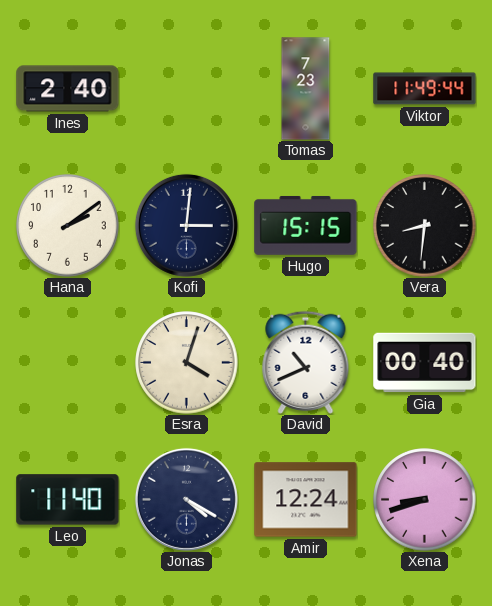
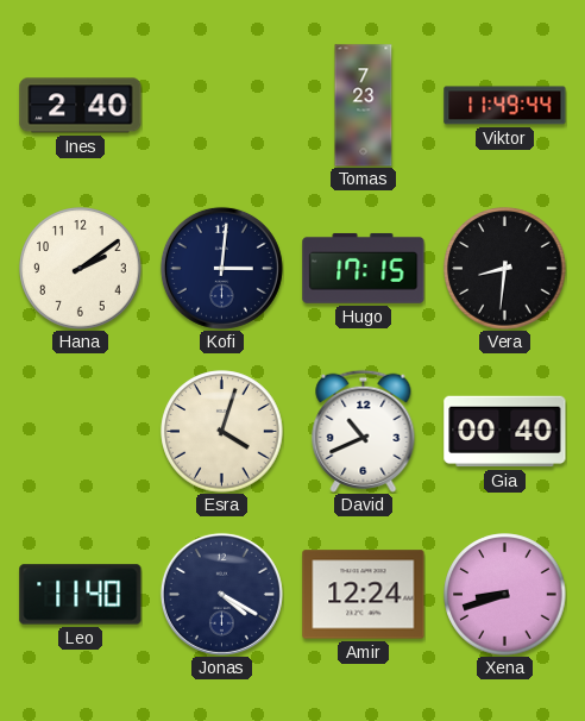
Hugo: 15:15 -> 17:15
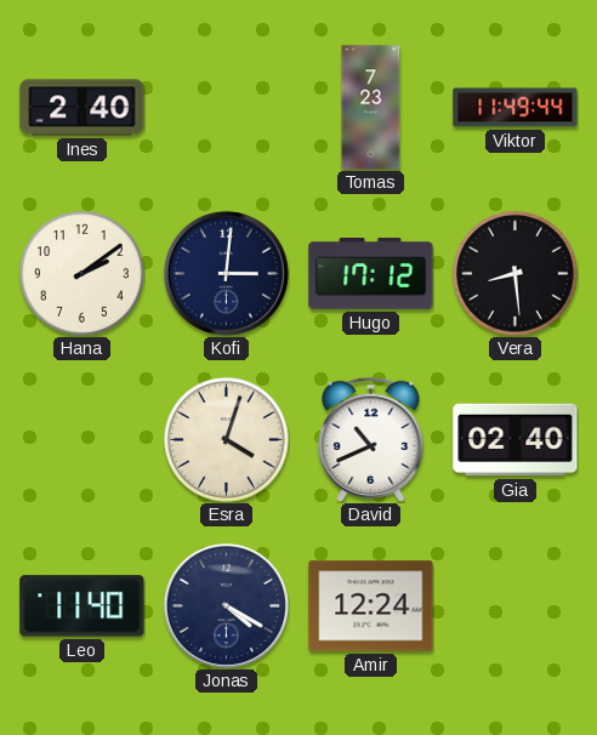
Hugo: 17:15 -> 17:12
Vera: 8:31 -> 8:29
Gia: 00:40 -> 02:40
Xena: 8:42 -> none
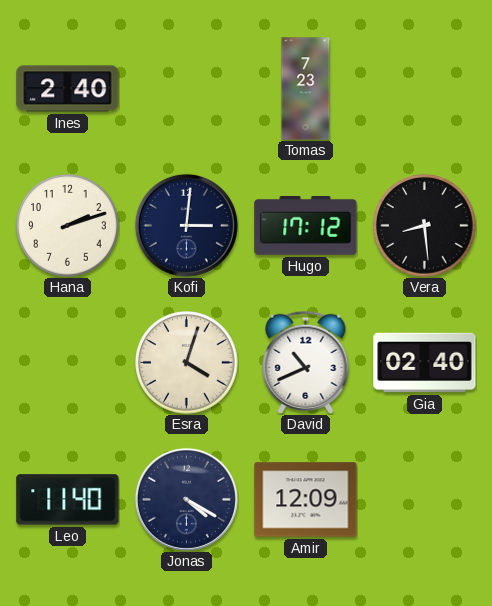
Viktor: 11:49 -> none
Hana: 2:09 -> 2:12
Amir: 12:24 -> 12:09
